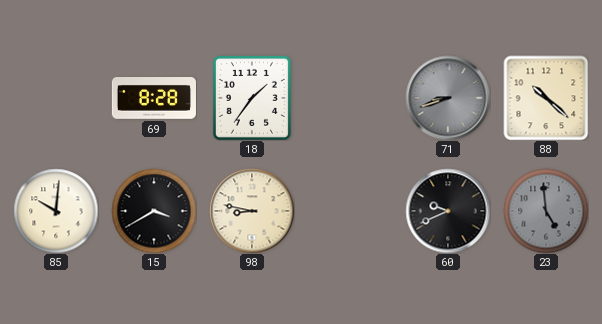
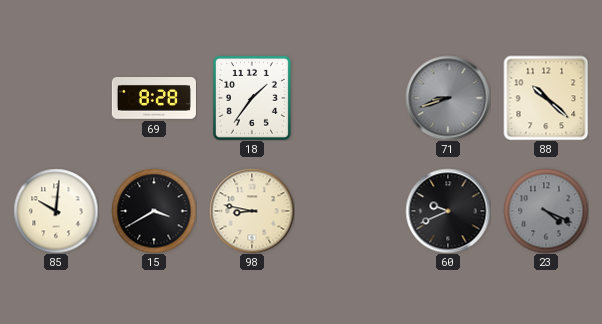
23: 4:59 -> 4:19
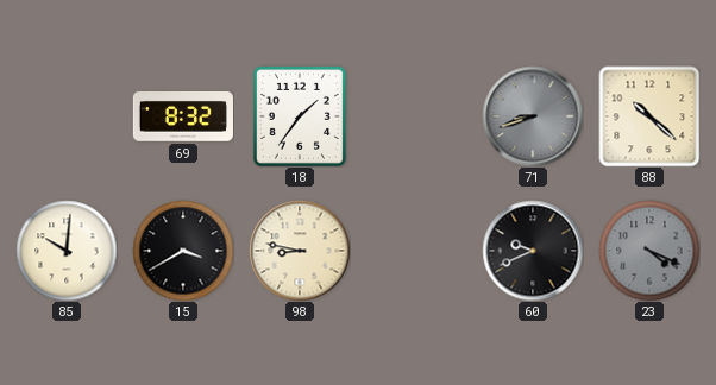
69: 8:28 -> 8:32
